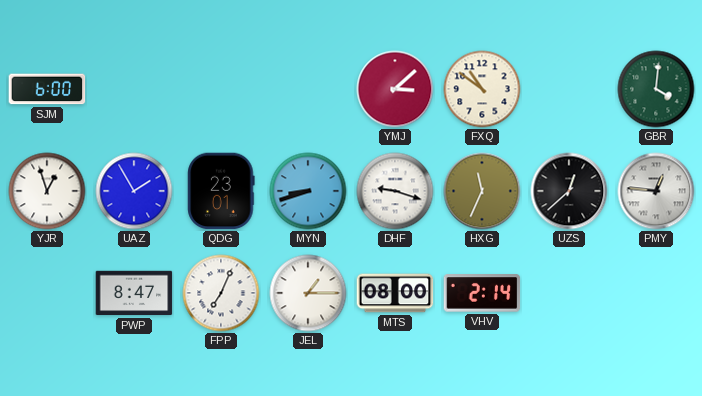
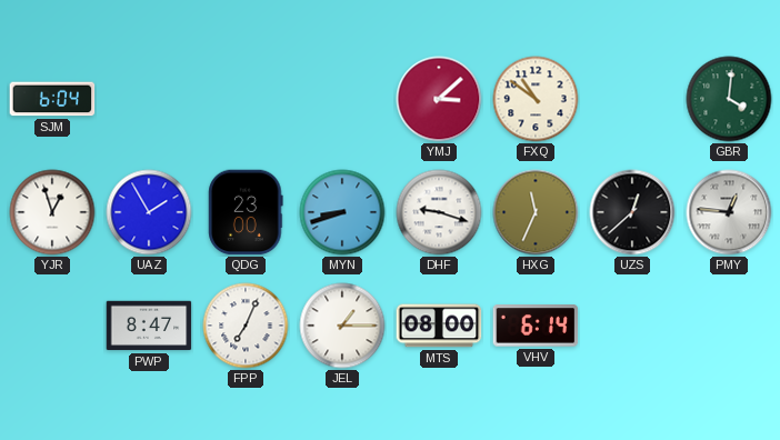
SJM: 6:00 -> 6:04
QDG: 23:01 -> 23:00
VHV: 2:14 -> 6:14
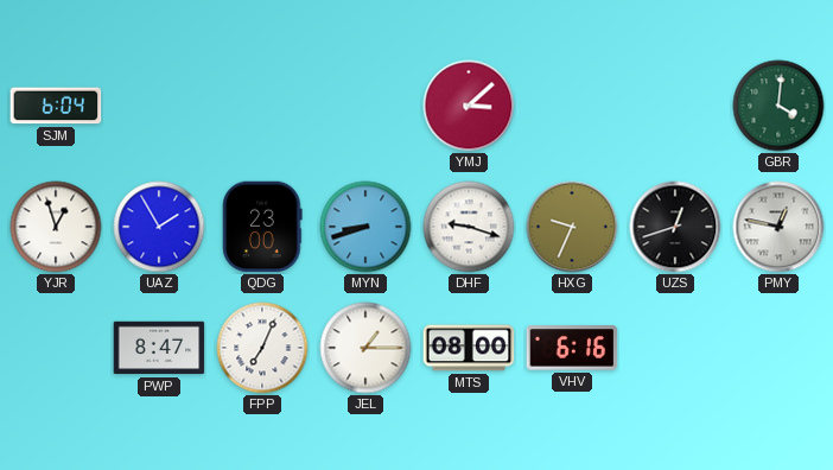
FXQ: 10:51 -> none
HXG: 11:34 -> 9:34
UZS: 12:38 -> 12:42
PMY: 12:46 -> 12:47
VHV: 6:14 -> 6:16
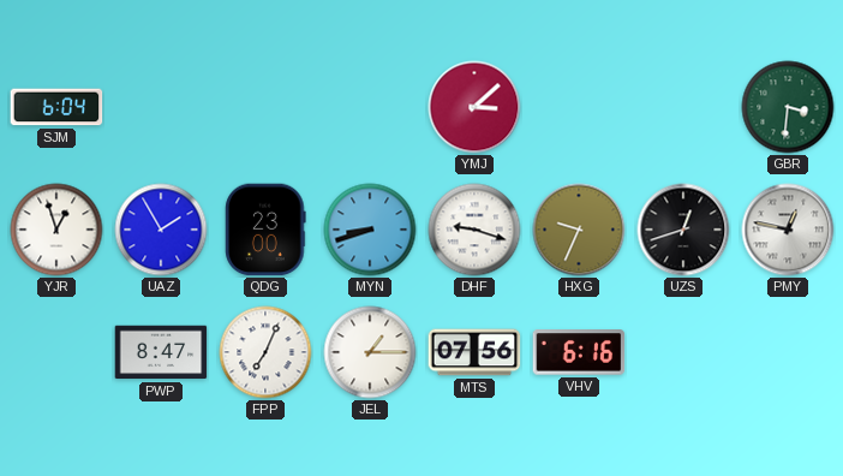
GBR: 4:01 -> 3:31
MTS: 08:00 -> 07:56
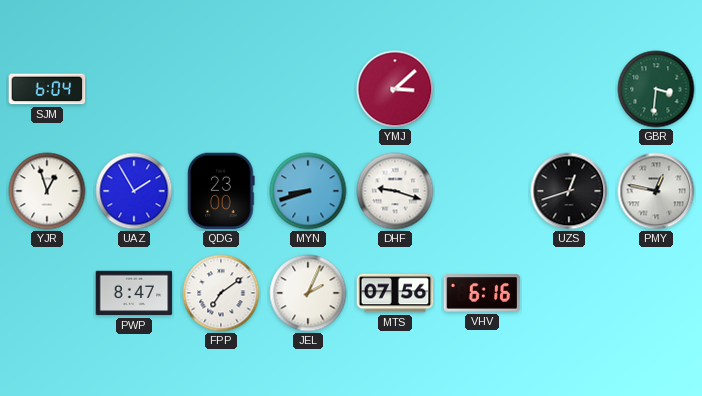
HXG: 9:34 -> none
FPP: 7:04 -> 7:09
JEL: 1:15 -> 2:04
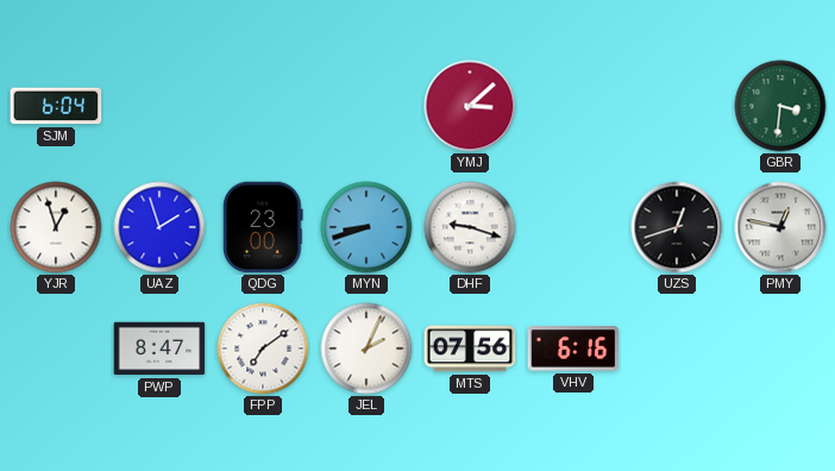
UAZ: 1:55 -> 1:57
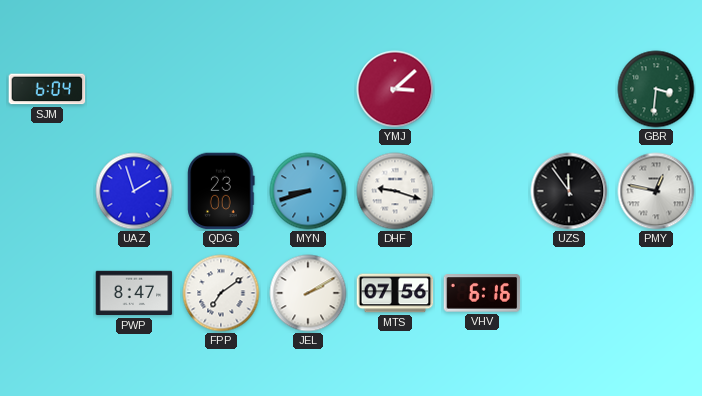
YJR: 12:57 -> none
UZS: 12:42 -> 11:54
JEL: 2:04 -> 2:10
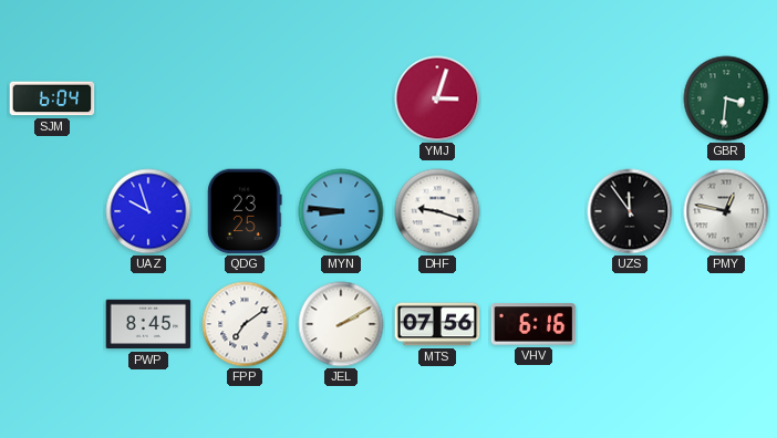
YMJ: 3:08 -> 3:03
UAZ: 1:57 -> 9:57
QDG: 23:00 -> 23:25
MYN: 8:42 -> 8:46
PWP: 8:47 -> 8:45
